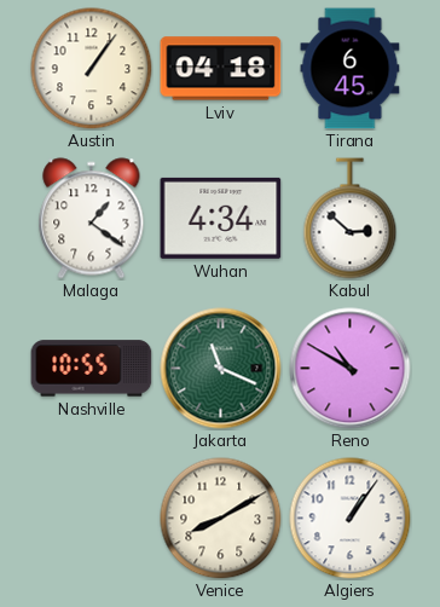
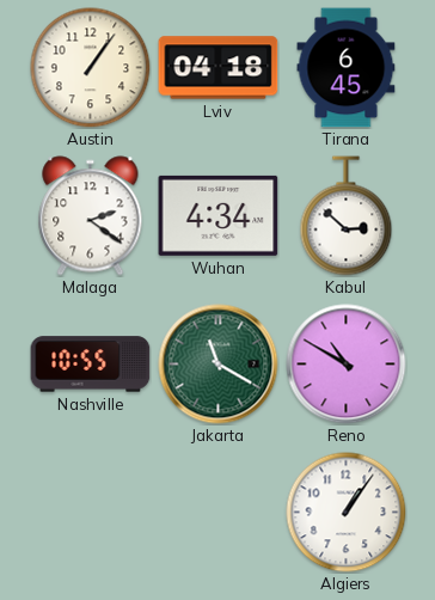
Malaga: 1:21 -> 2:21
Jakarta: 11:19 -> 11:20
Venice: 8:10 -> none
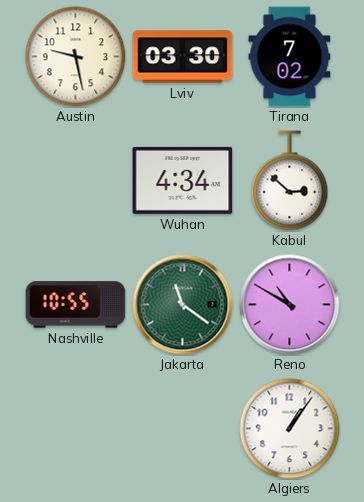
Austin: 1:06 -> 9:28
Lviv: 04:18 -> 03:30
Tirana: 6:45 -> 7:02
Malaga: 2:21 -> none
Jakarta: 11:20 -> 11:21
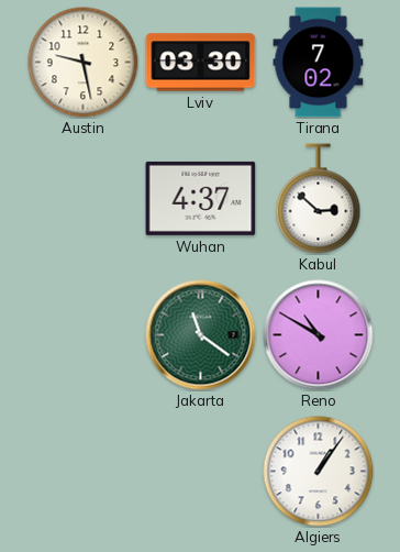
Wuhan: 4:34 -> 4:37
Nashville: 10:55 -> none
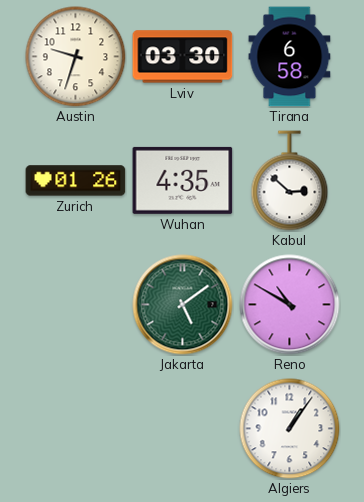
Austin: 9:28 -> 9:33
Tirana: 7:02 -> 6:58
Zurich: none -> 01:26
Wuhan: 4:37 -> 4:35
Jakarta: 11:21 -> 5:09
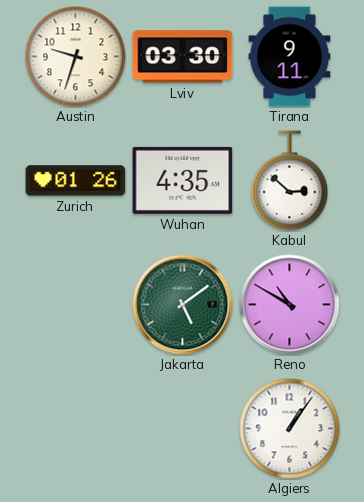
Tirana: 6:58 -> 9:11
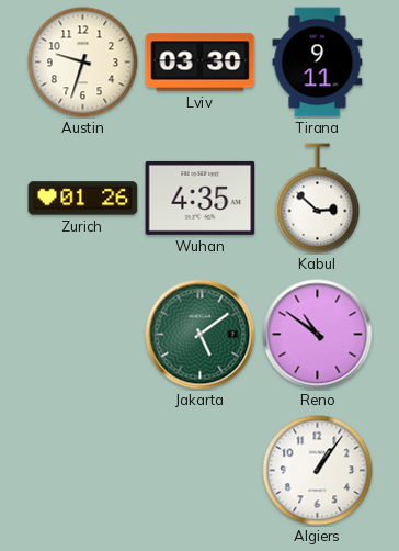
Reno: 10:50 -> 10:51
